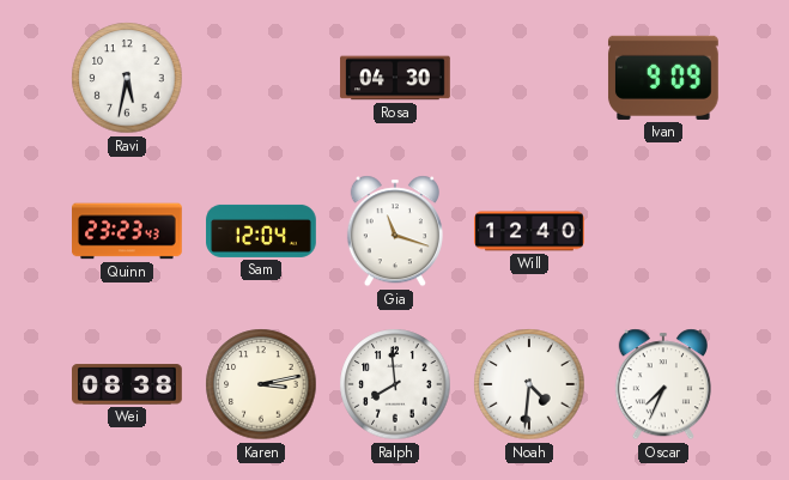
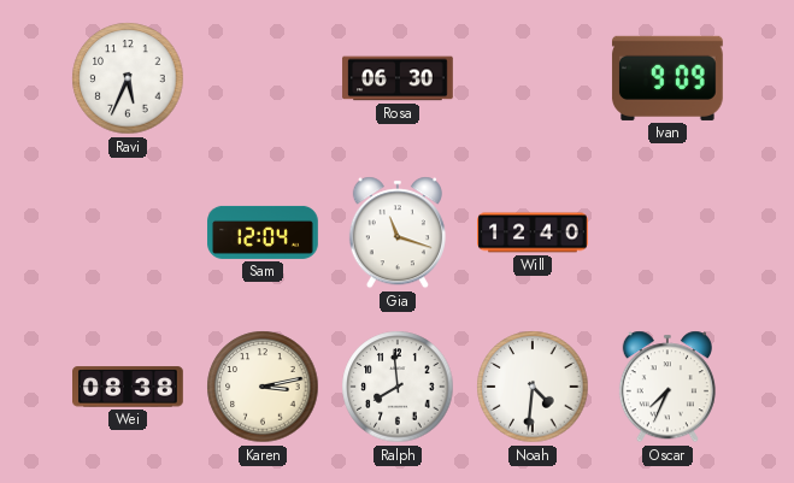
Ravi: 5:32 -> 5:34
Rosa: 04:30 -> 06:30
Quinn: 23:23 -> none
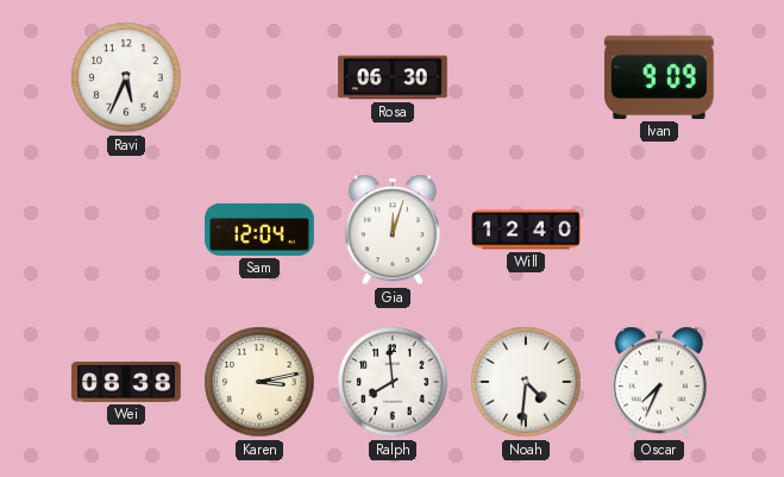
Gia: 11:18 -> 12:03
